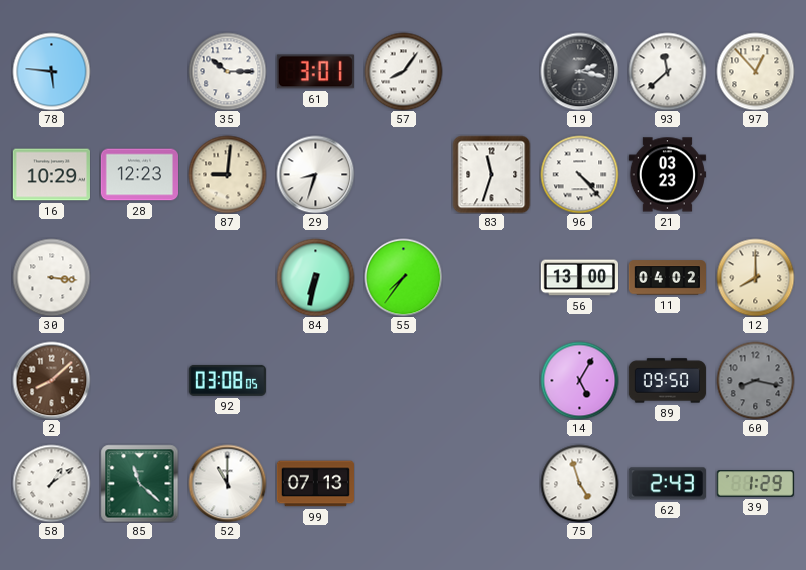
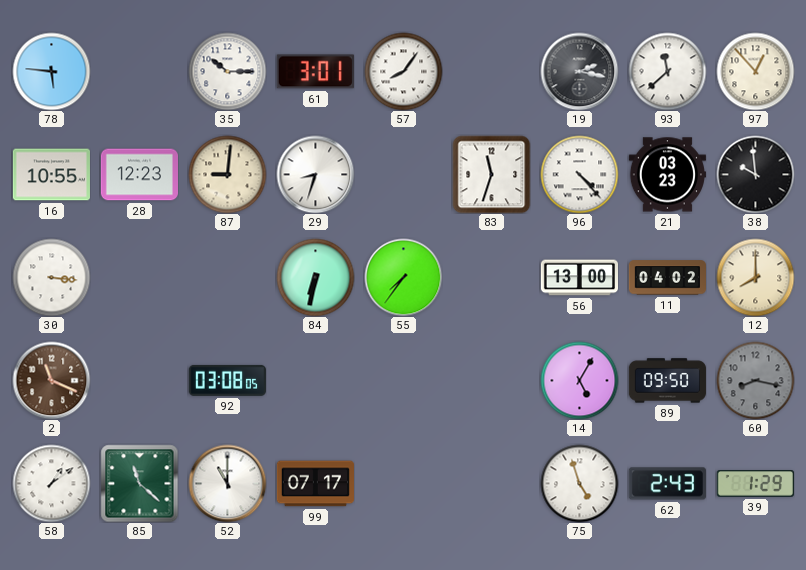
16: 10:29 -> 10:55
38: none -> 9:59
2: 8:08 -> 11:19
99: 07:13 -> 07:17
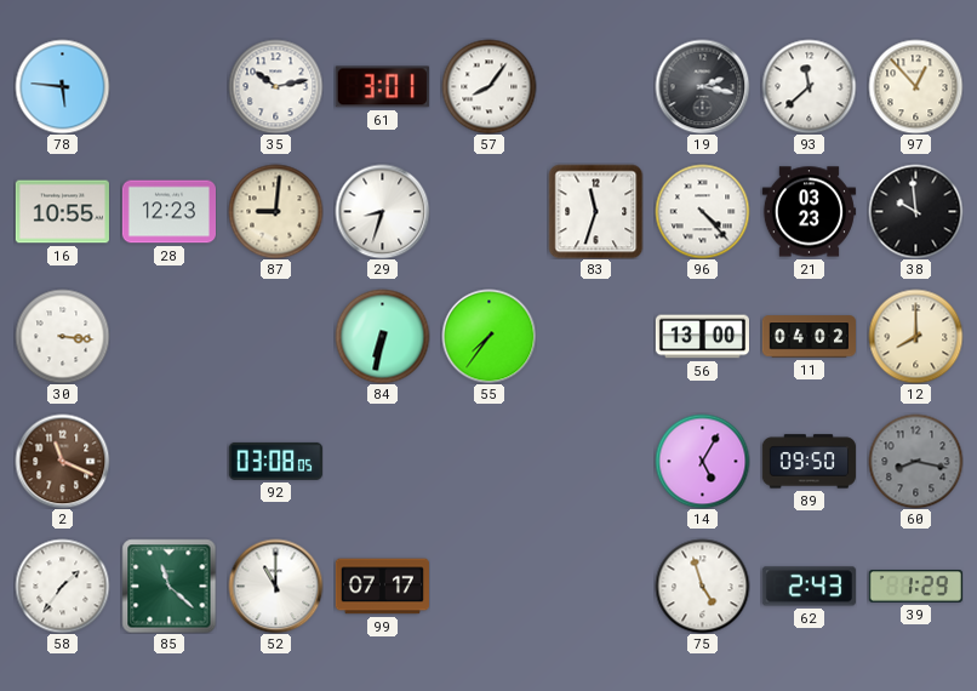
35: 10:15 -> 10:13
58: 1:09 -> 1:36
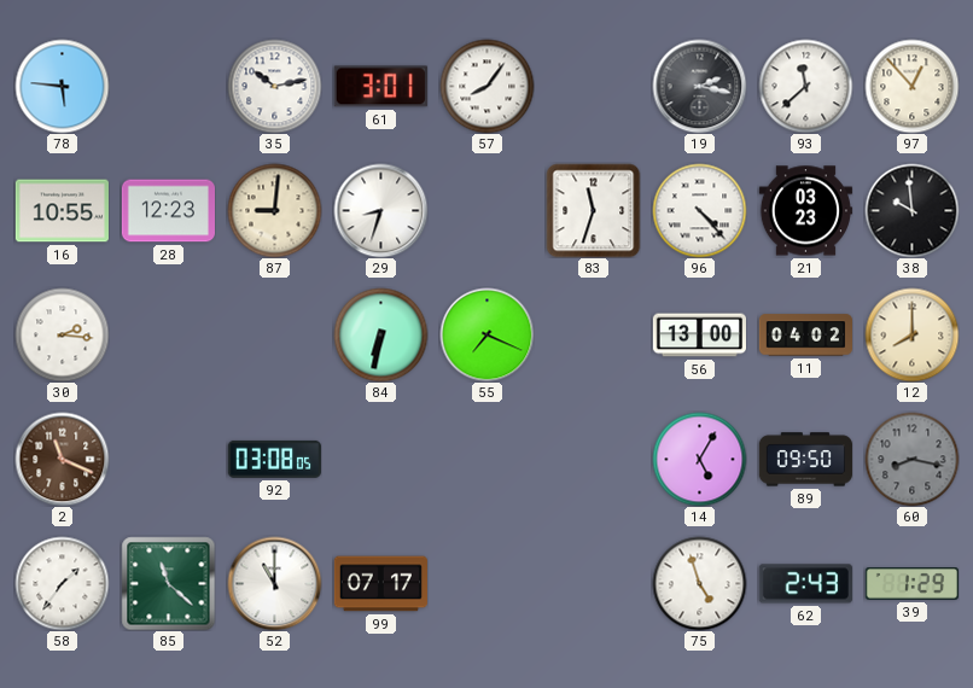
30: 3:16 -> 2:16
55: 7:36 -> 7:19
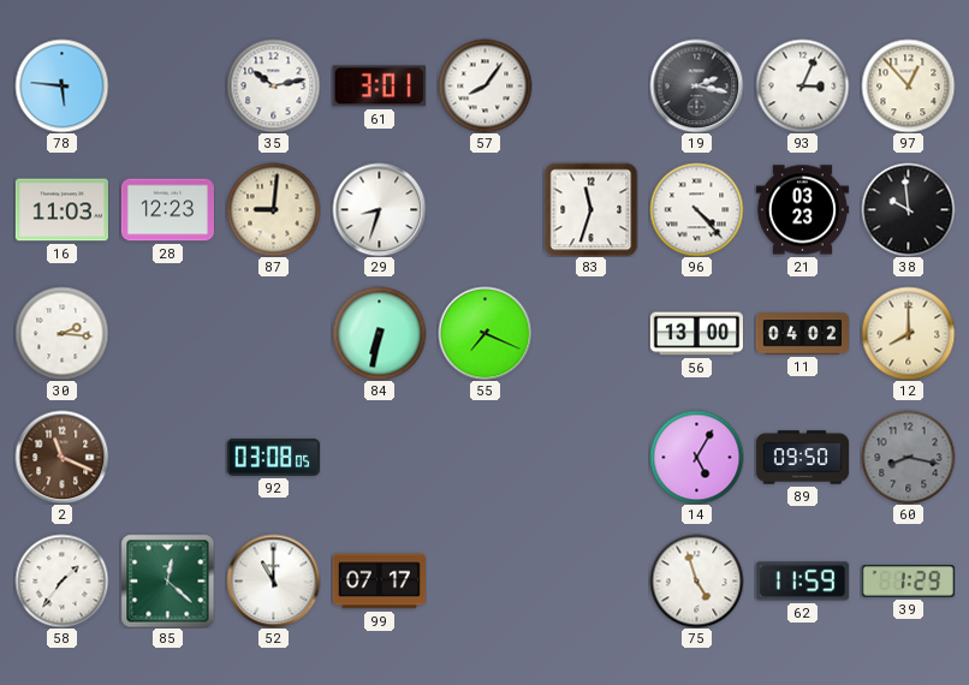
93: 11:38 -> 3:04
16: 10:55 -> 11:03
85: 11:22 -> 12:22
62: 2:43 -> 11:59
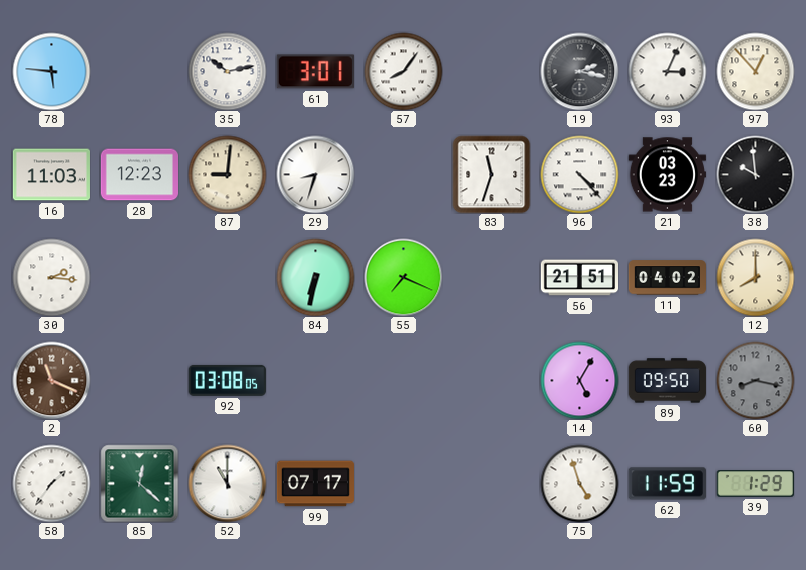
56: 13:00 -> 21:51
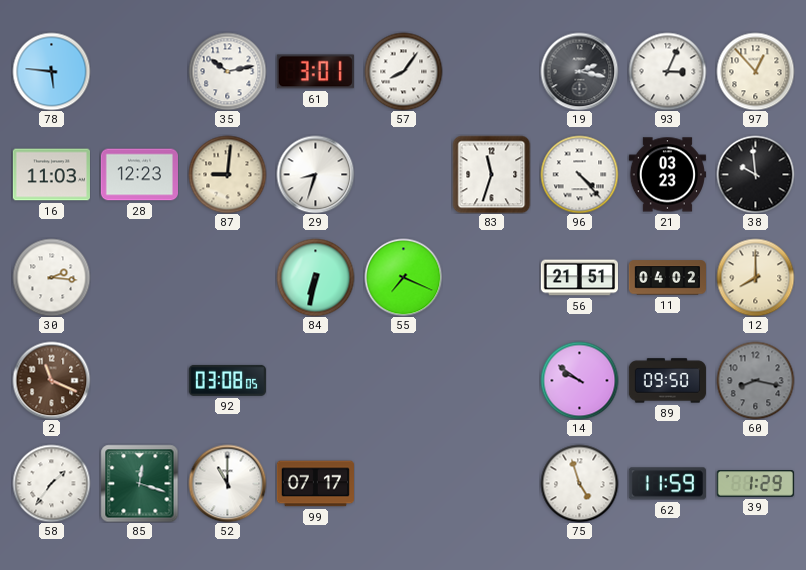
14: 5:05 -> 9:51
85: 12:22 -> 12:18
